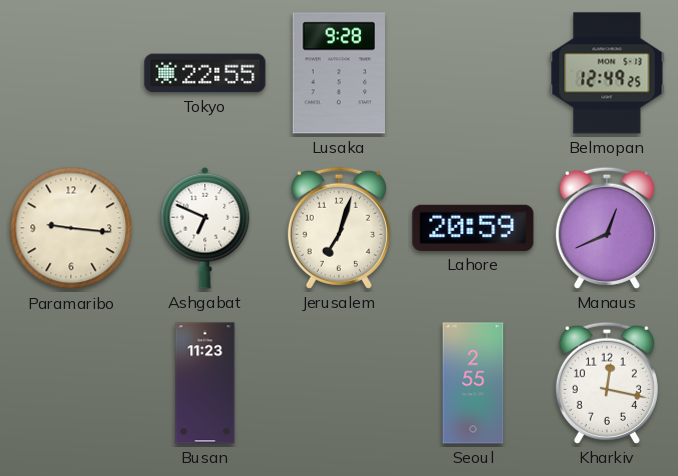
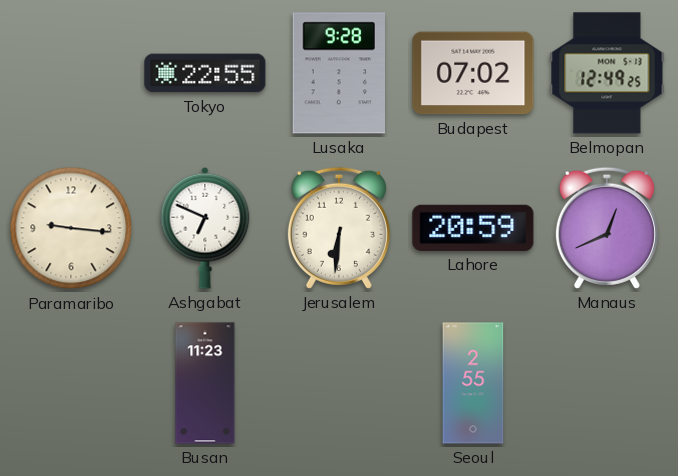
Budapest: none -> 07:02
Jerusalem: 7:03 -> 6:31
Kharkiv: 12:17 -> none
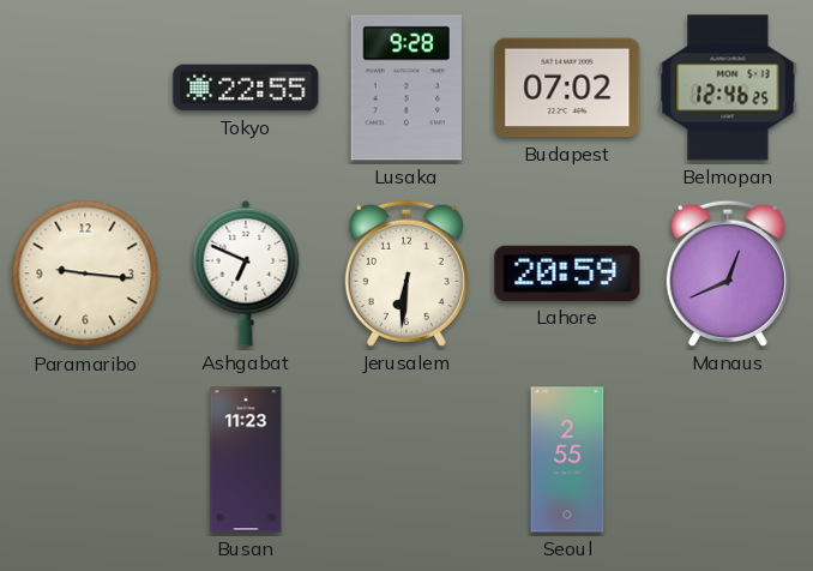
Belmopan: 12:49 -> 12:46
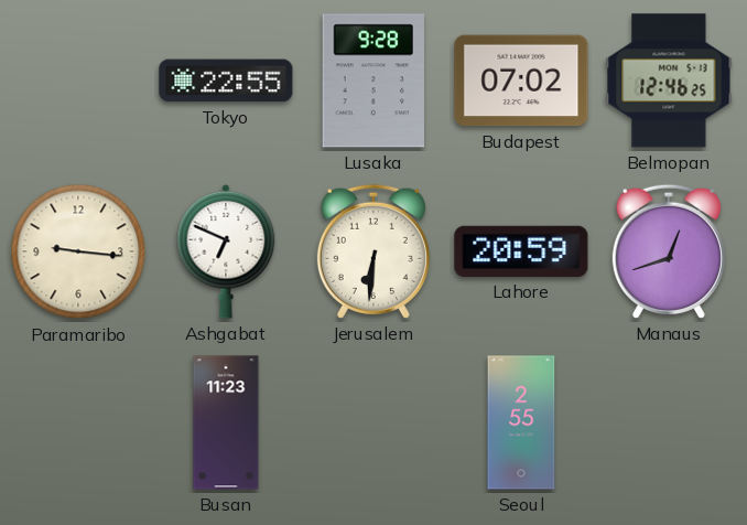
Manaus: 12:41 -> 12:42
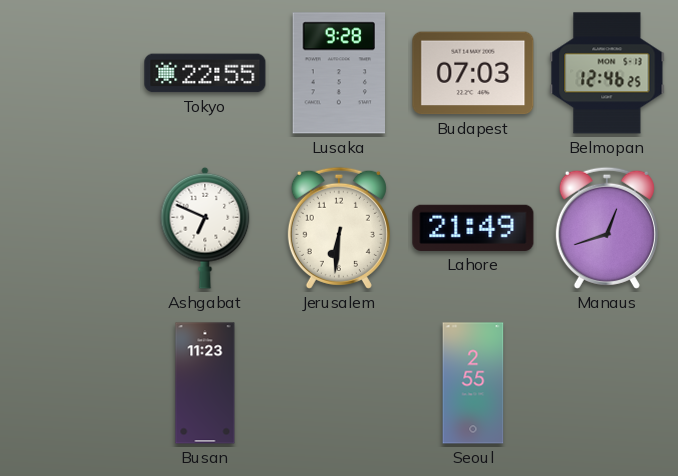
Budapest: 07:02 -> 07:03
Paramaribo: 9:16 -> none
Lahore: 20:59 -> 21:49
